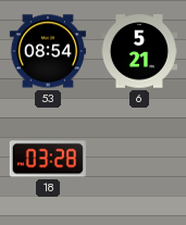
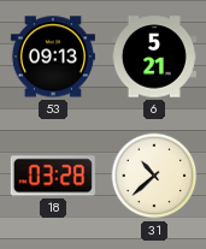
53: 08:54 -> 09:13
31: none -> 10:38
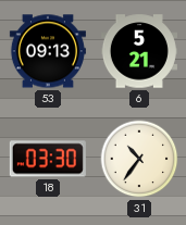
18: 03:28 -> 03:30
31: 10:38 -> 10:36
